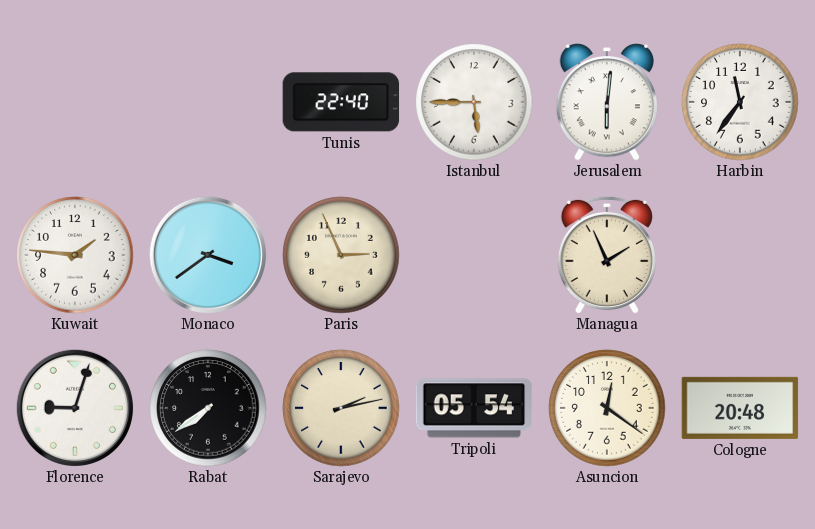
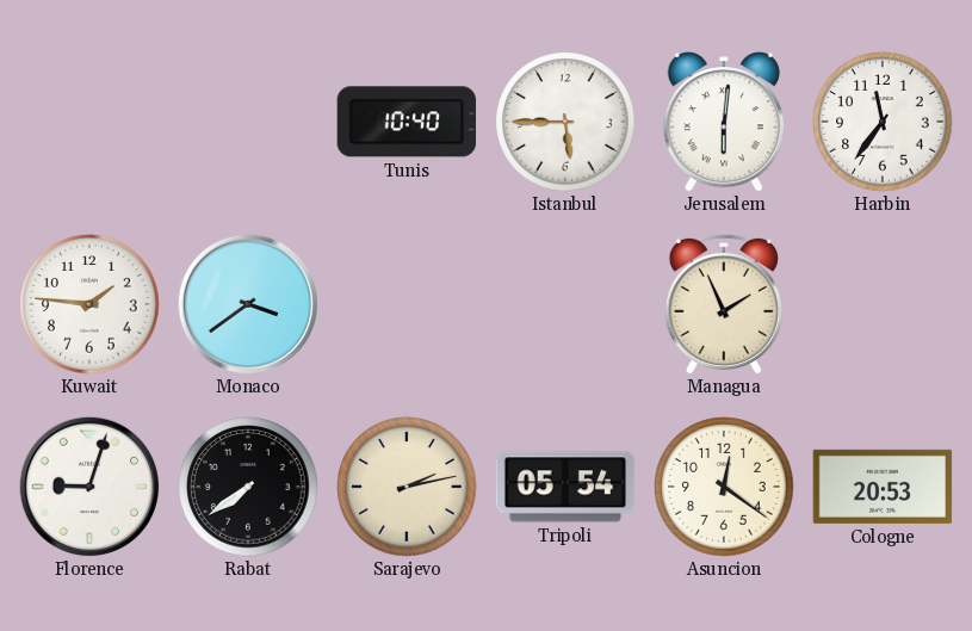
Tunis: 22:40 -> 10:40
Paris: 2:56 -> none
Cologne: 20:48 -> 20:53
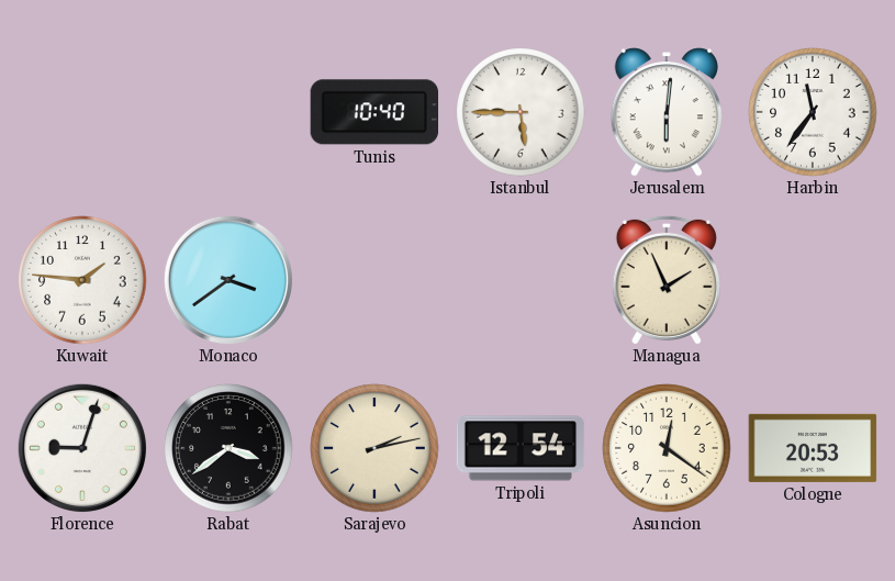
Rabat: 7:39 -> 3:39
Tripoli: 05:54 -> 12:54
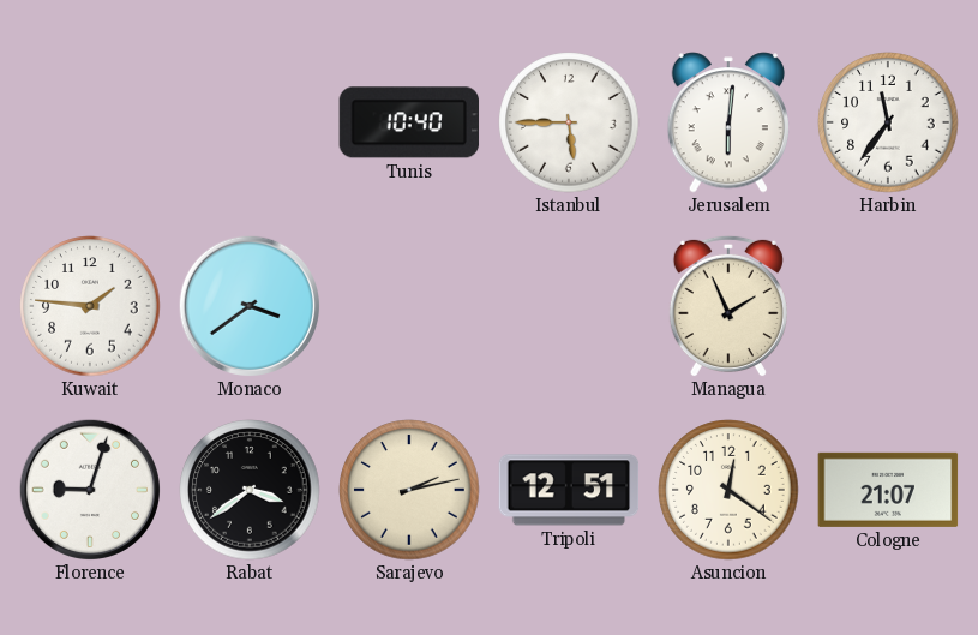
Tripoli: 12:54 -> 12:51
Cologne: 20:53 -> 21:07
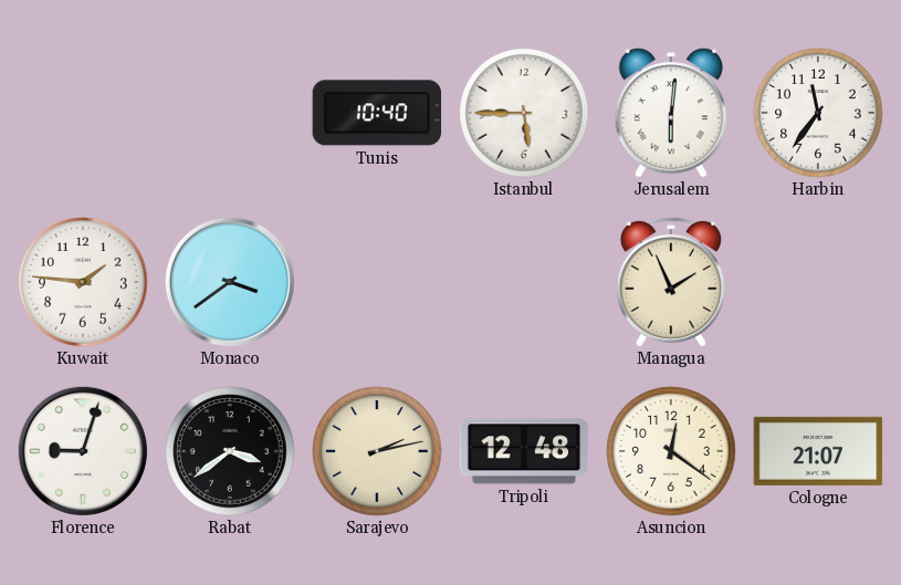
Tripoli: 12:51 -> 12:48
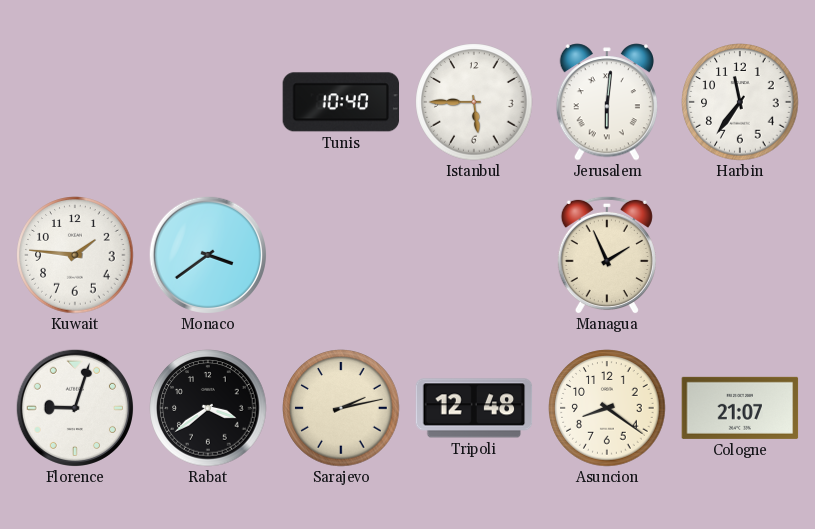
Asuncion: 12:21 -> 8:21
